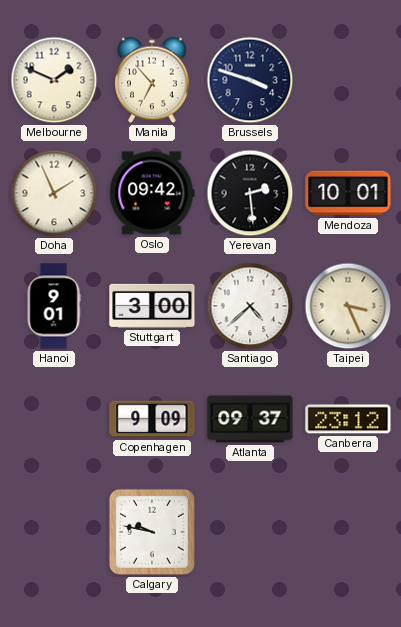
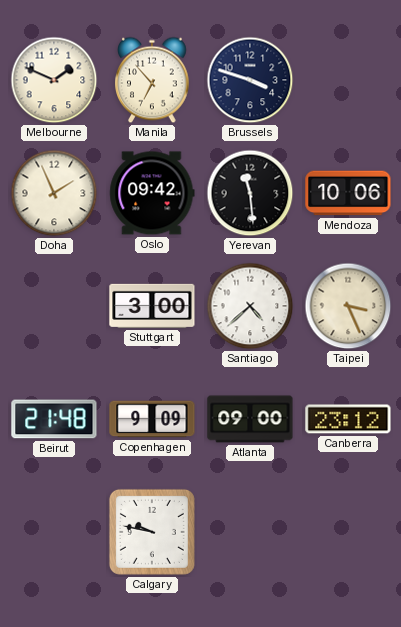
Yerevan: 2:29 -> 11:29
Mendoza: 10:01 -> 10:06
Hanoi: 9:01 -> none
Beirut: none -> 21:48
Atlanta: 09:37 -> 09:00
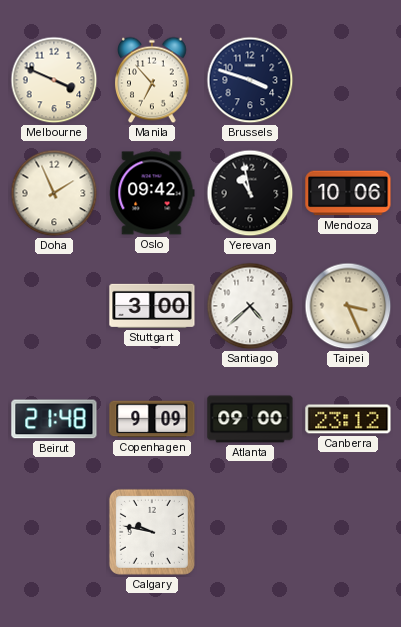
Melbourne: 1:49 -> 3:49
Yerevan: 11:29 -> 10:58
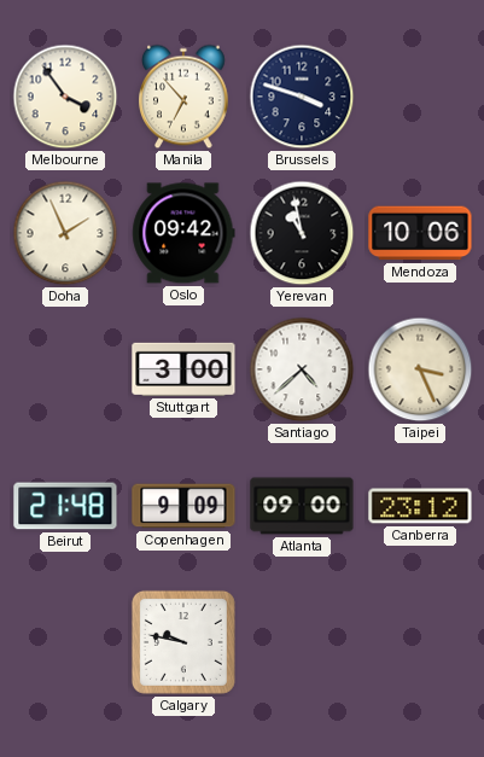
Melbourne: 3:49 -> 3:54
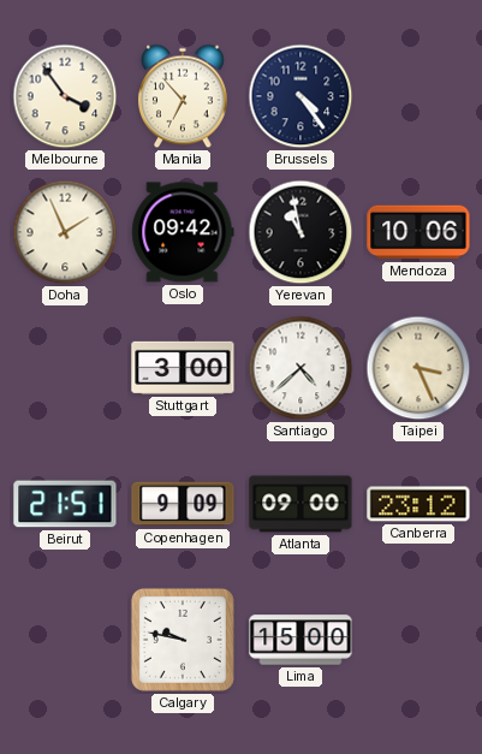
Brussels: 3:48 -> 4:24
Beirut: 21:48 -> 21:51
Lima: none -> 15:00
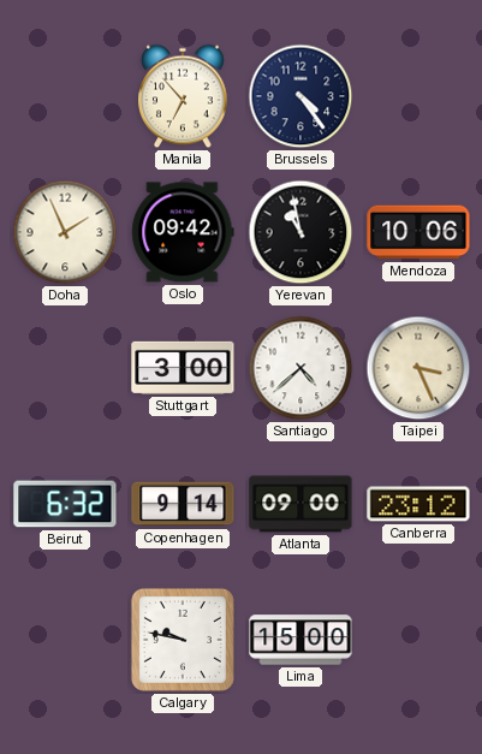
Melbourne: 3:54 -> none
Beirut: 21:51 -> 6:32
Copenhagen: 9:09 -> 9:14
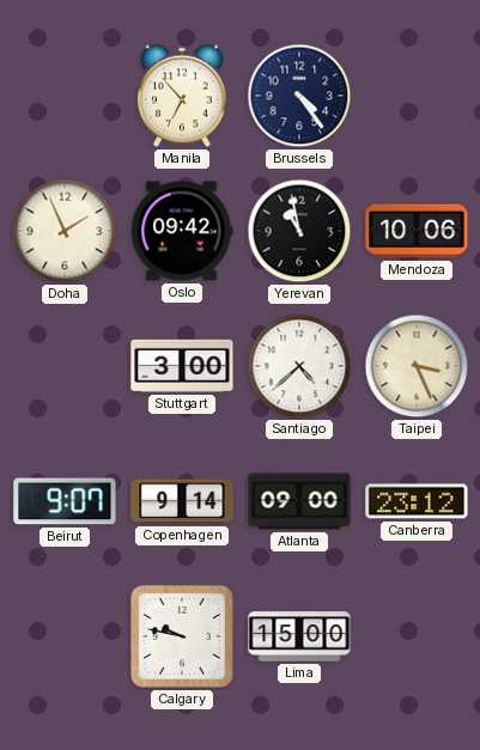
Beirut: 6:32 -> 9:07
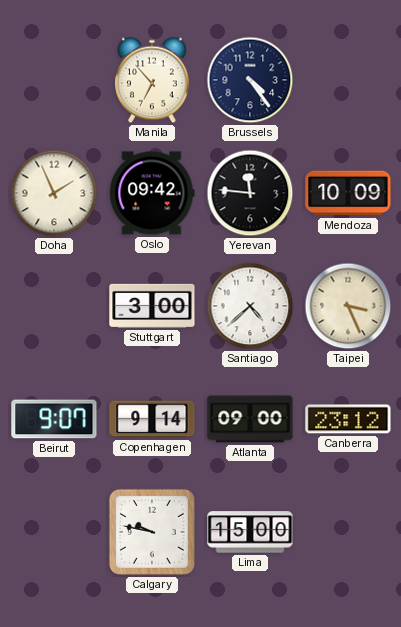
Yerevan: 10:58 -> 11:46
Mendoza: 10:06 -> 10:09
